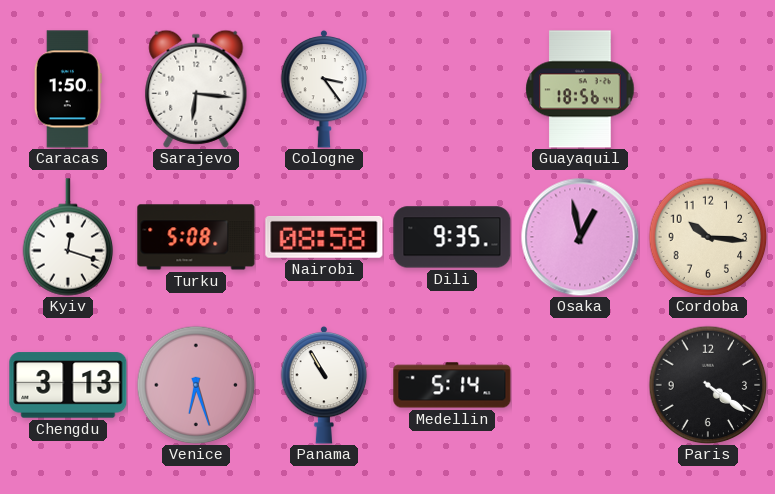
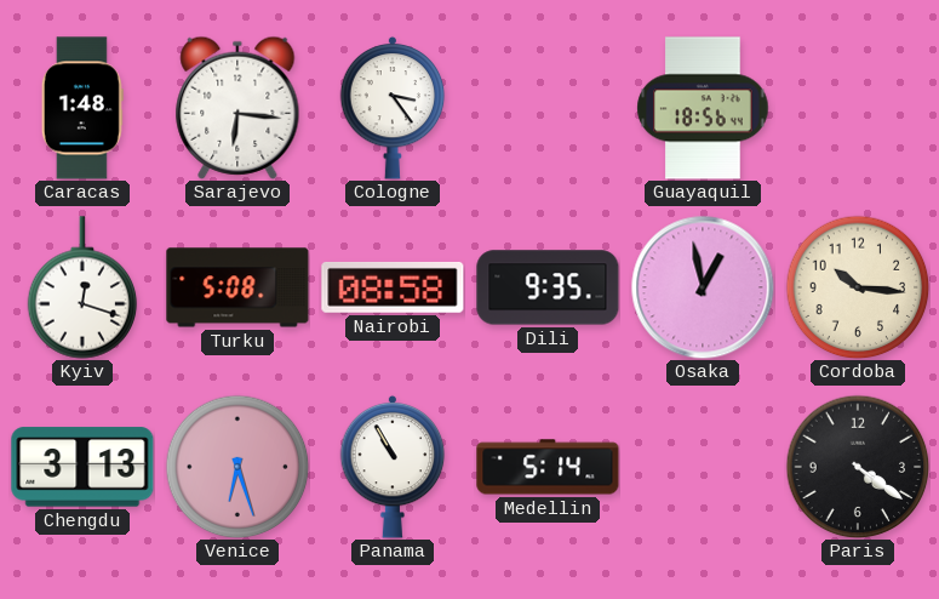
Caracas: 1:50 -> 1:48
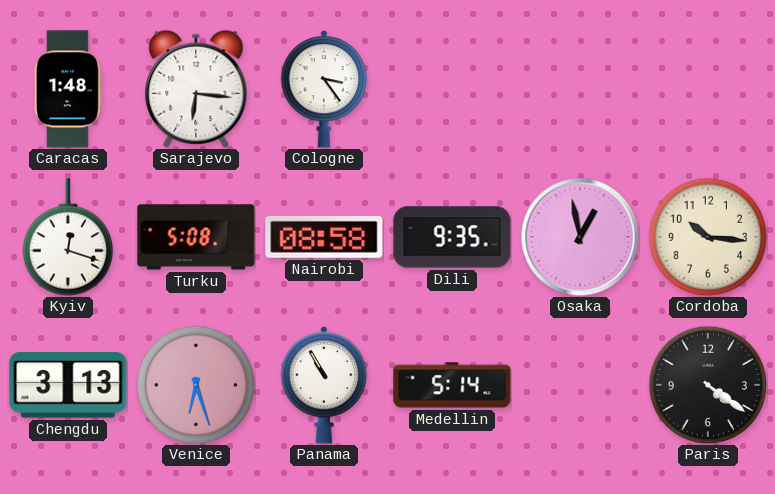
Guayaquil: 18:56 -> none
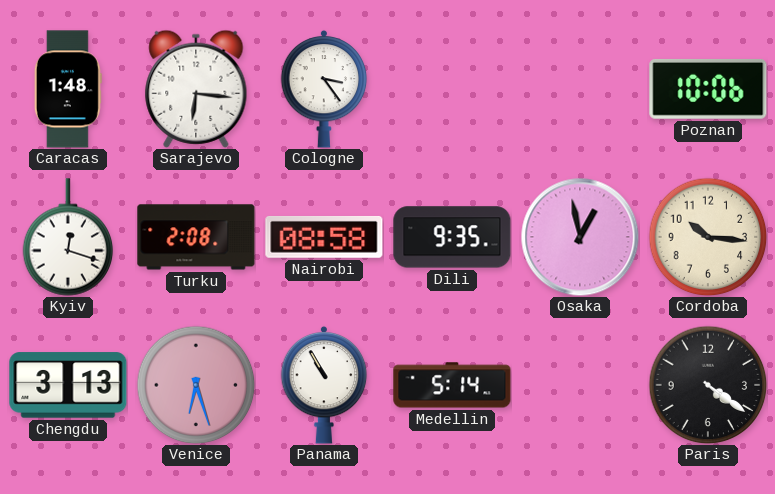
Poznan: none -> 10:06
Turku: 5:08 -> 2:08
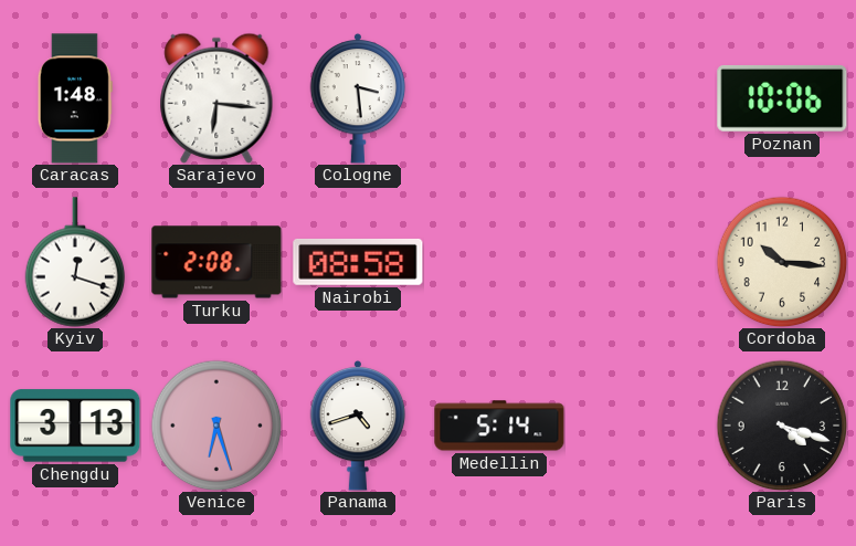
Cologne: 3:24 -> 3:29
Dili: 9:35 -> none
Osaka: 12:58 -> none
Panama: 10:55 -> 4:42
Paris: 4:21 -> 4:18
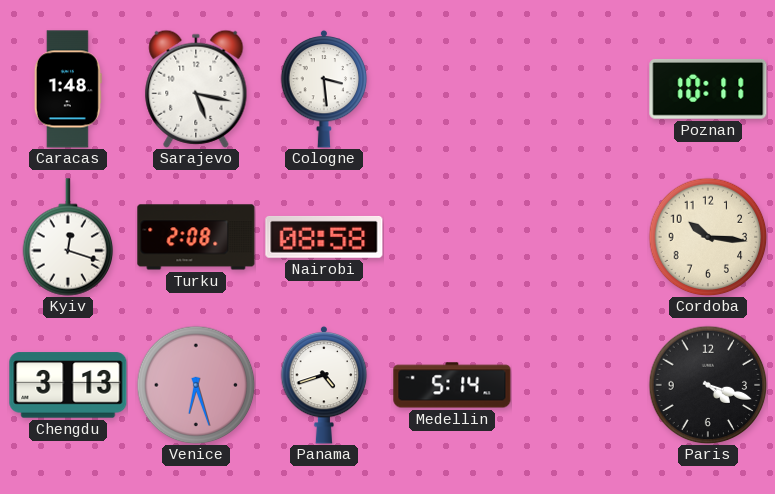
Sarajevo: 6:16 -> 5:17
Poznan: 10:06 -> 10:11
